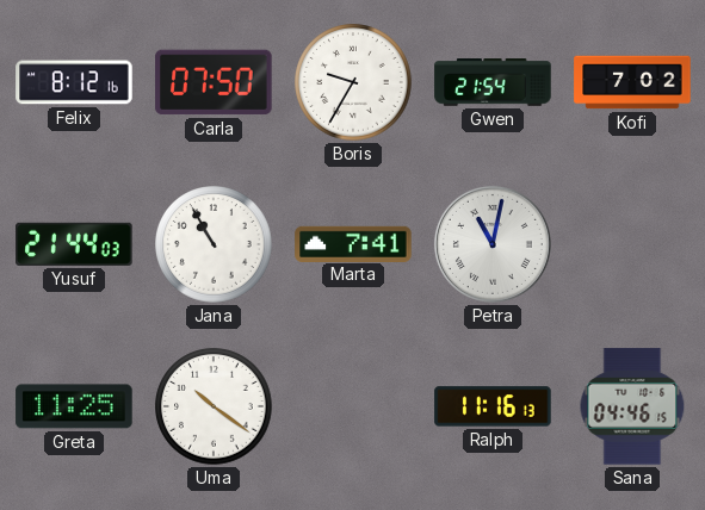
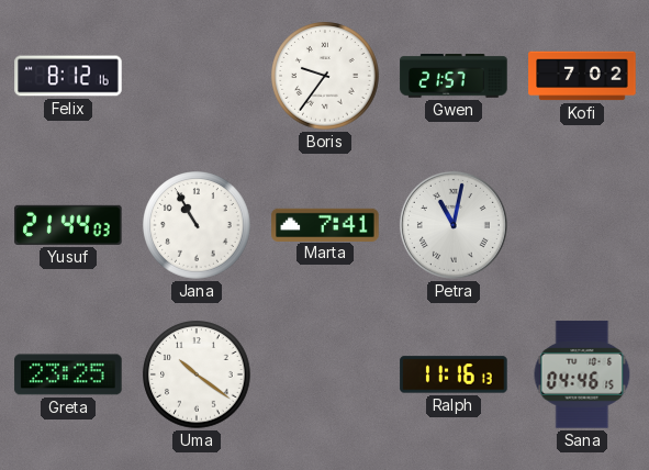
Carla: 07:50 -> none
Boris: 9:35 -> 9:36
Gwen: 21:54 -> 21:57
Greta: 11:25 -> 23:25
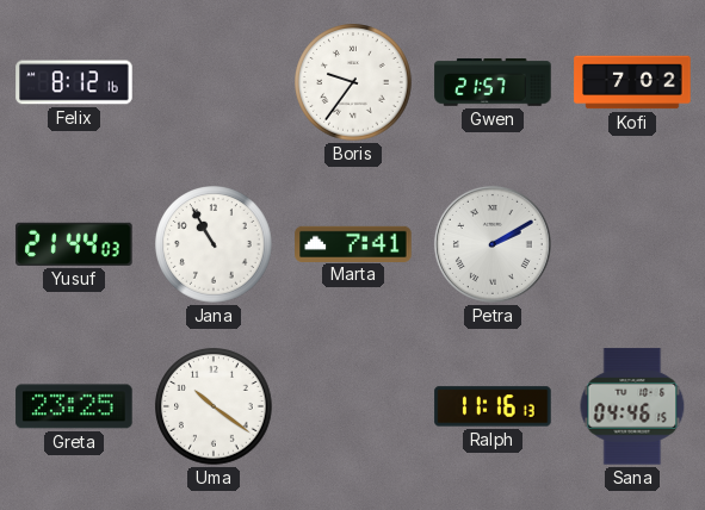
Petra: 11:02 -> 2:10
